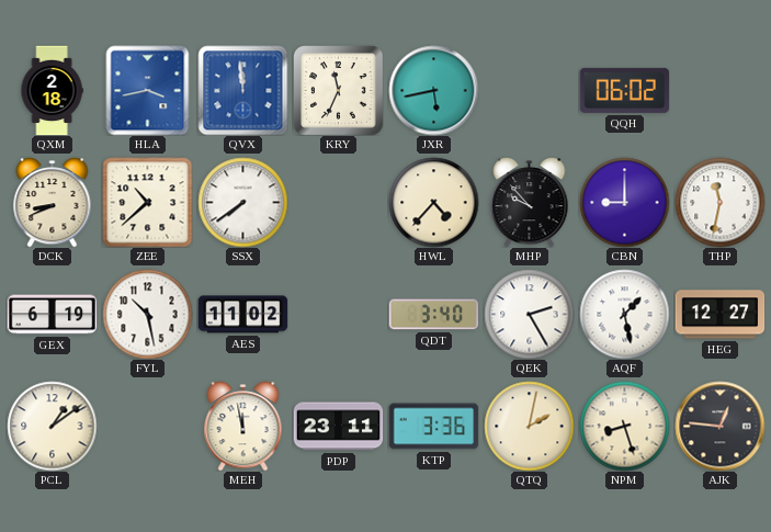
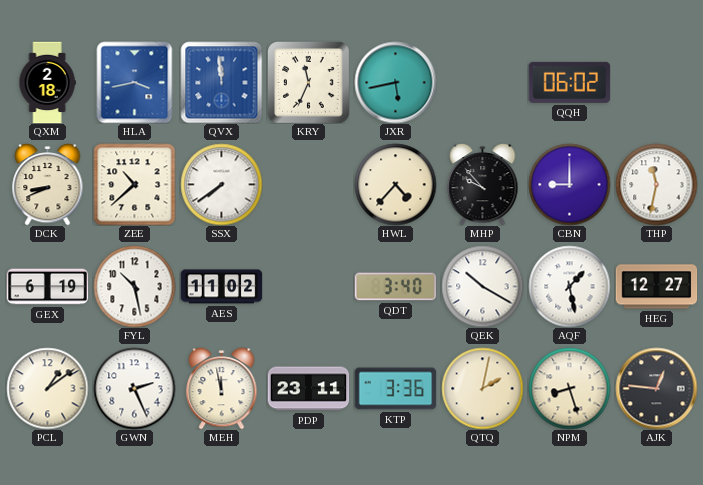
QEK: 2:25 -> 10:20
GWN: none -> 2:26
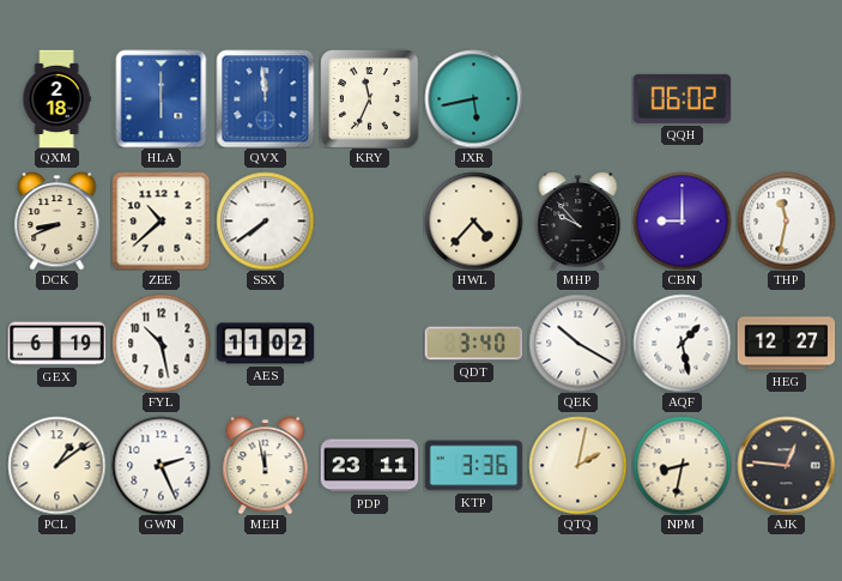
HLA: 3:43 -> 6:00
NPM: 8:27 -> 8:32
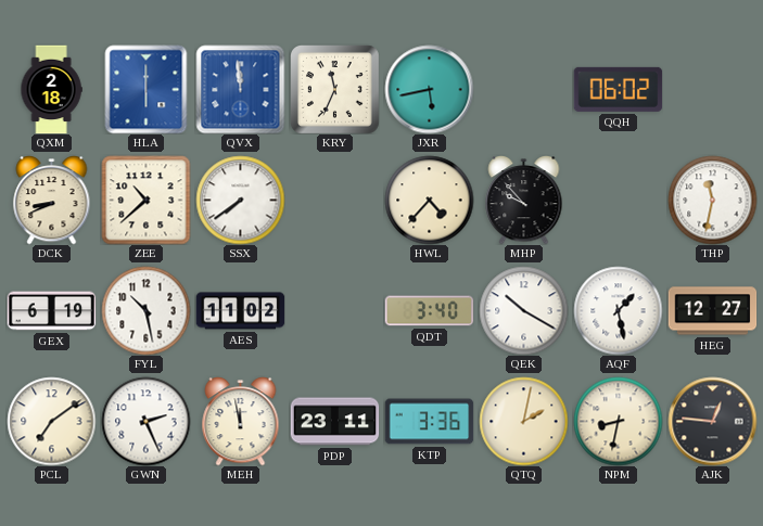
CBN: 9:00 -> none
PCL: 1:09 -> 7:09
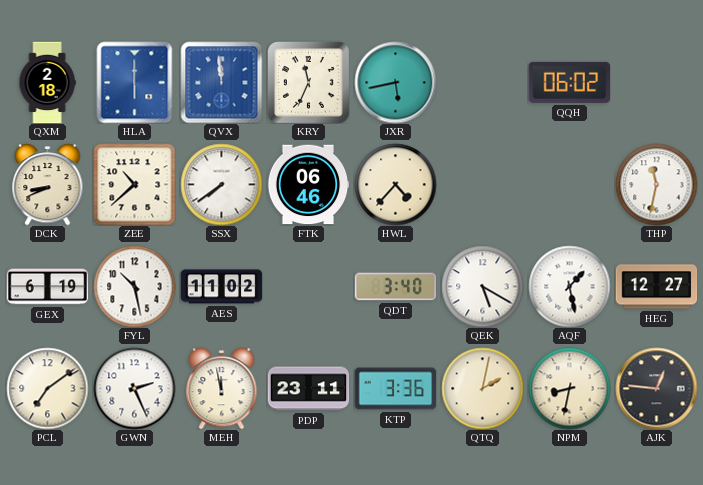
FTK: none -> 06:46
MHP: 9:53 -> none
QEK: 10:20 -> 5:20
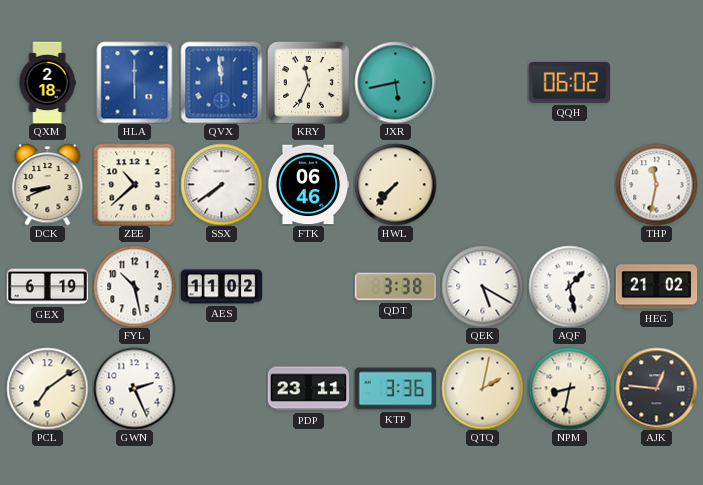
HWL: 4:37 -> 7:37
QDT: 3:40 -> 3:38
HEG: 12:27 -> 21:02
MEH: 11:58 -> none
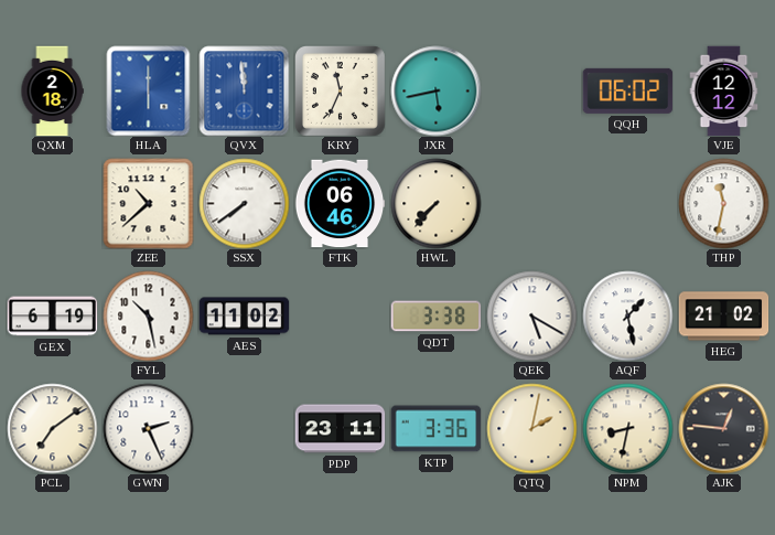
VJE: none -> 12:12
DCK: 8:41 -> none
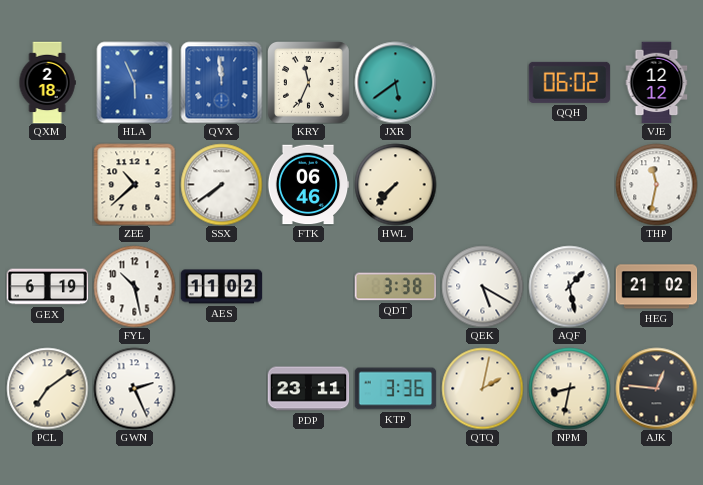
HLA: 6:00 -> 5:56
JXR: 5:43 -> 5:39
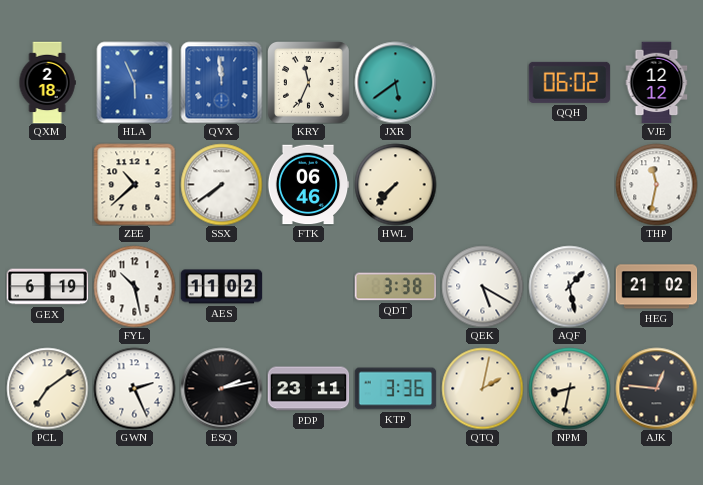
ESQ: none -> 2:13
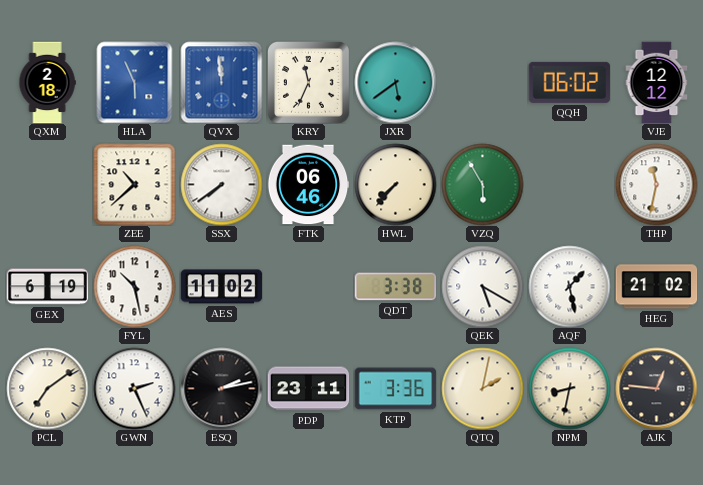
VZQ: none -> 5:55
